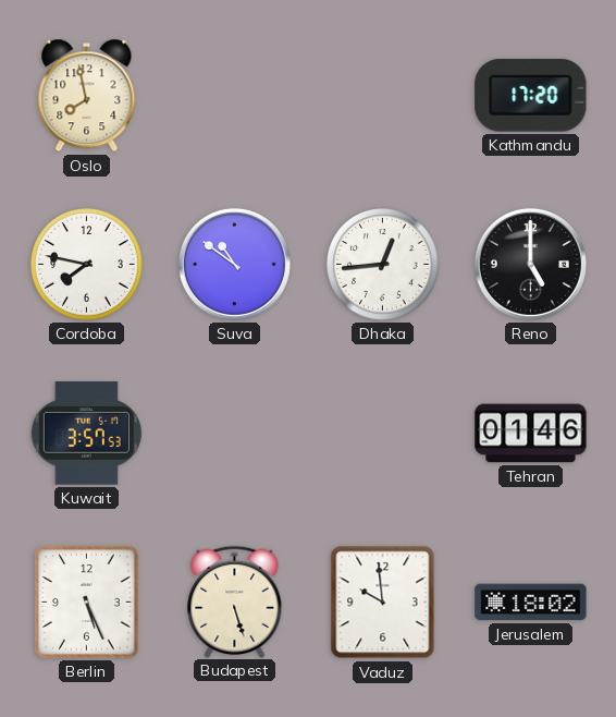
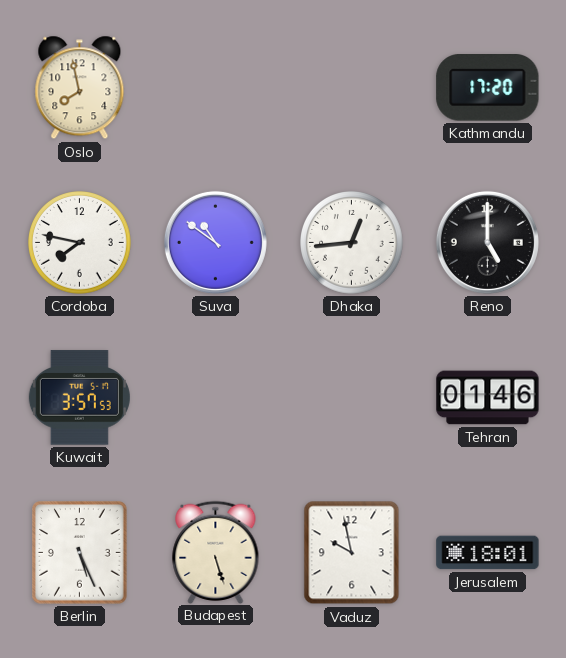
Vaduz: 9:59 -> 9:58
Jerusalem: 18:02 -> 18:01
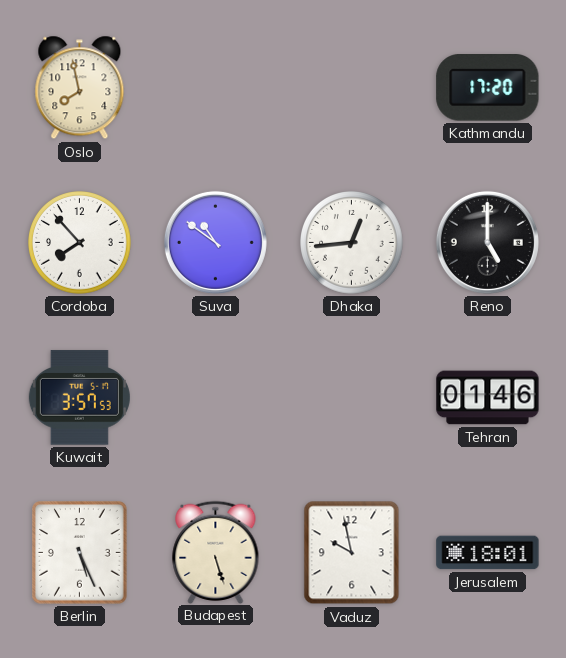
Cordoba: 7:47 -> 7:53
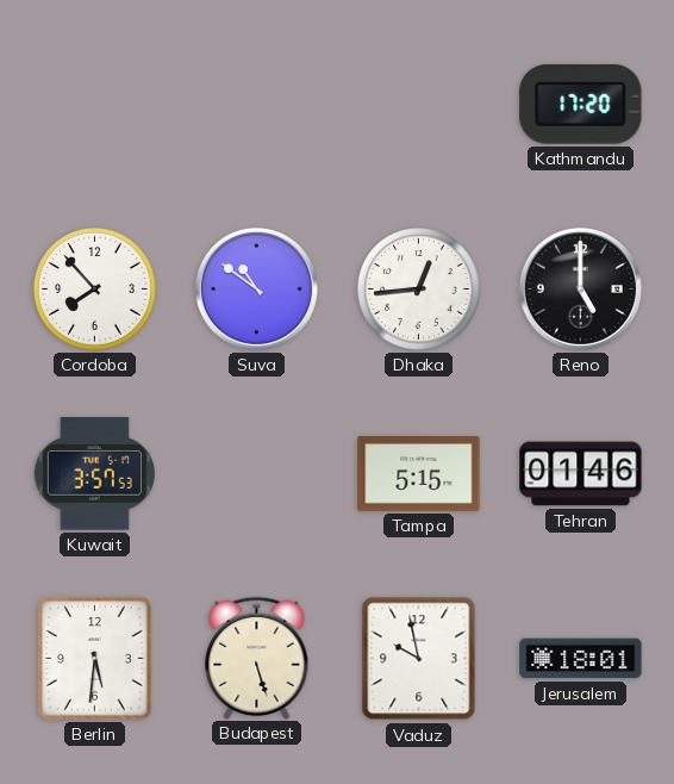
Oslo: 7:58 -> none
Tampa: none -> 5:15
Berlin: 5:26 -> 5:31
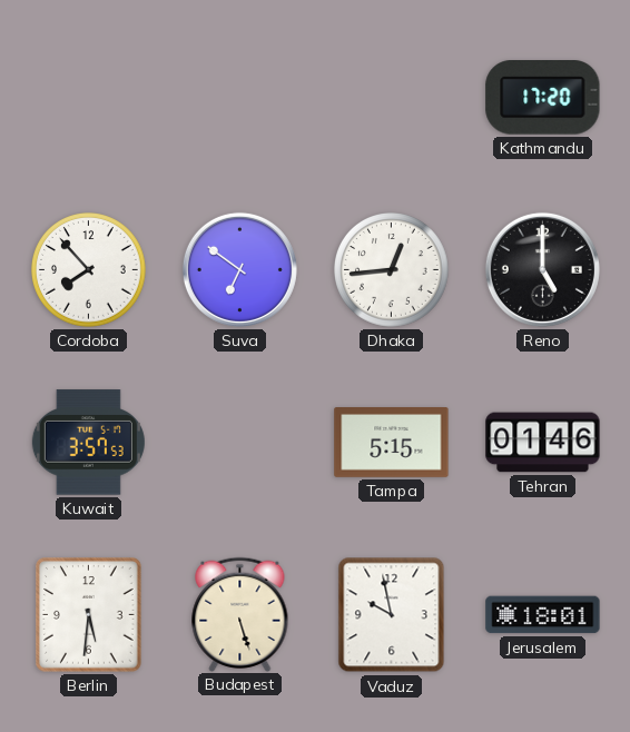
Suva: 10:51 -> 6:51
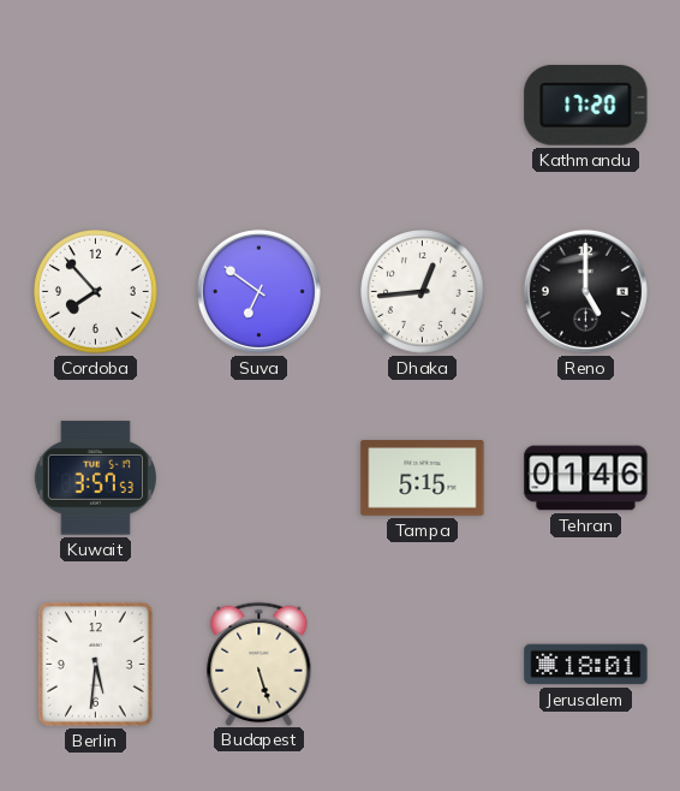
Vaduz: 9:58 -> none
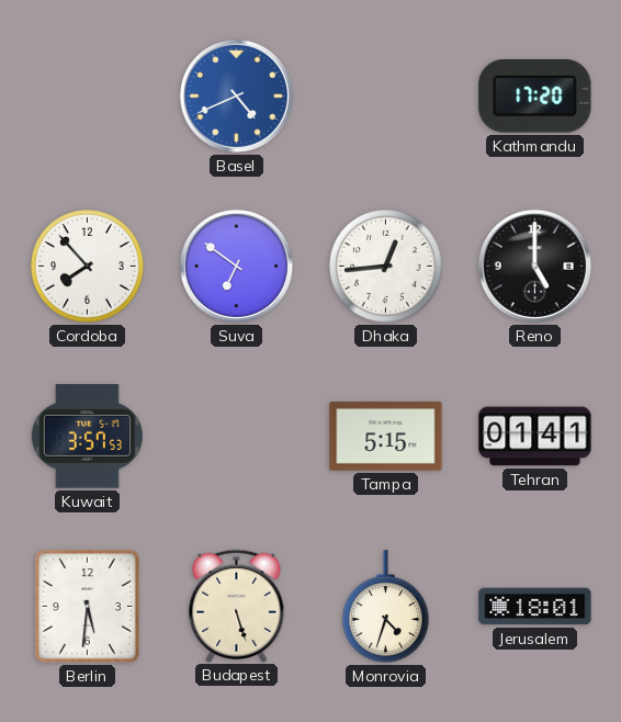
Basel: none -> 4:41
Tehran: 01:46 -> 01:41
Monrovia: none -> 4:33
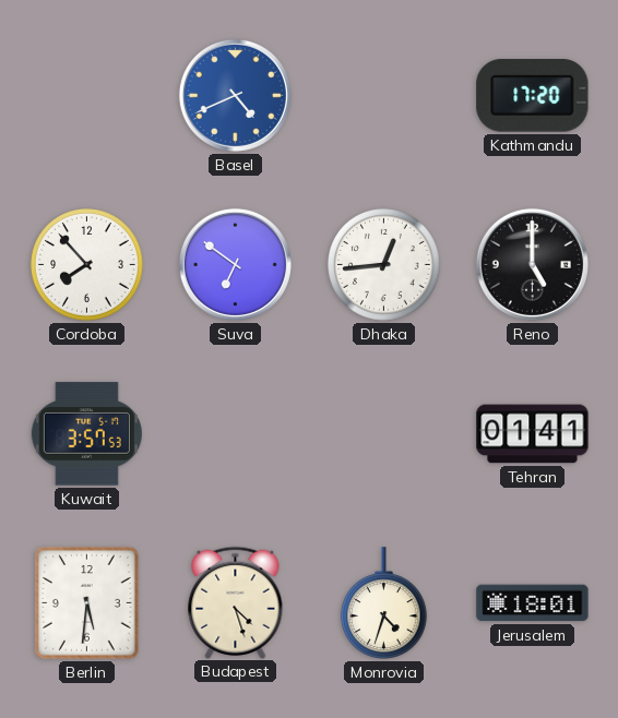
Tampa: 5:15 -> none
Budapest: 5:27 -> 4:27
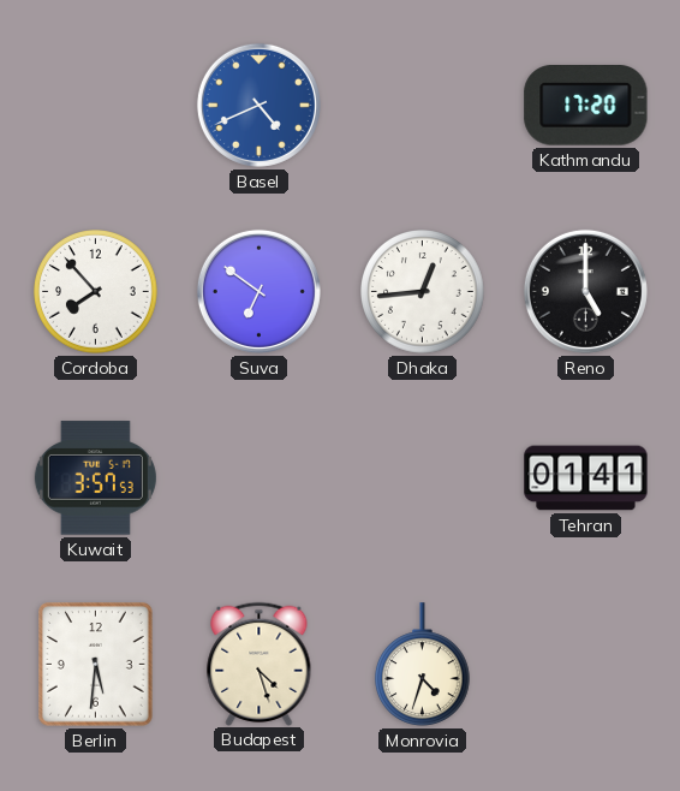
Jerusalem: 18:01 -> none
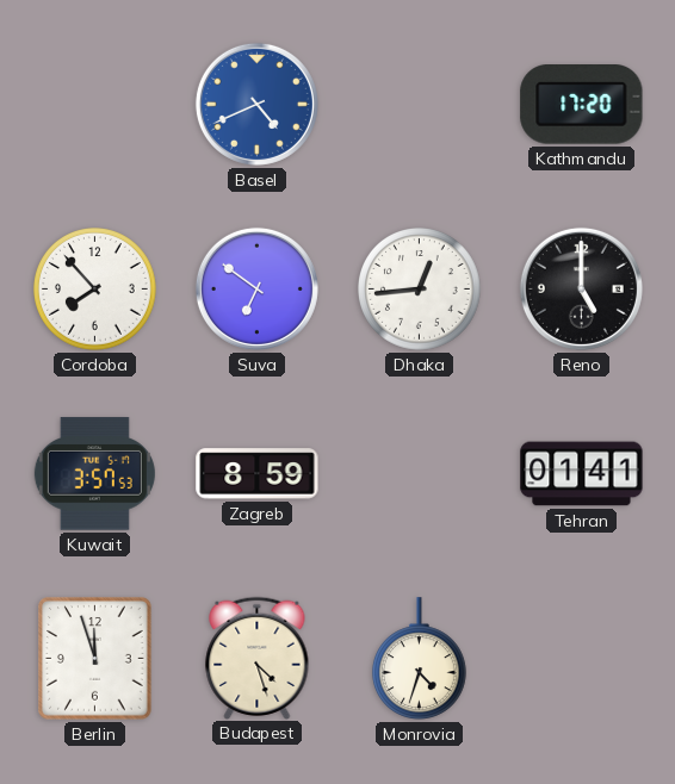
Zagreb: none -> 8:59
Berlin: 5:31 -> 11:57
